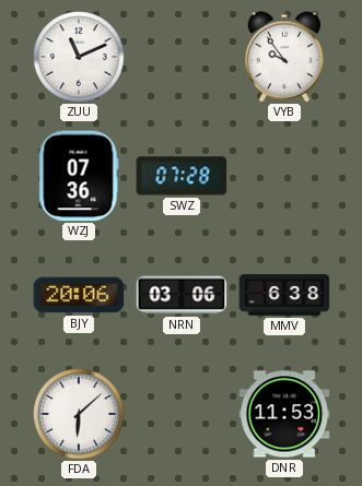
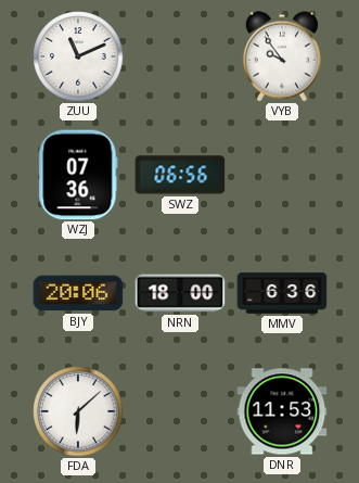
SWZ: 07:28 -> 06:56
NRN: 03:06 -> 18:00
MMV: 6:38 -> 6:36
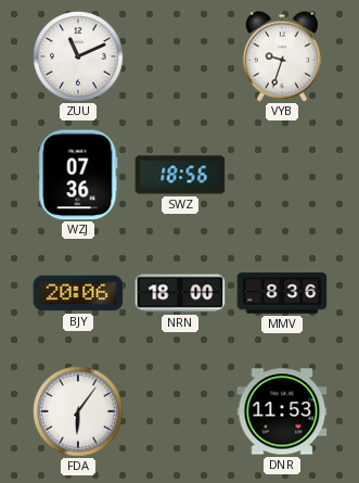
VYB: 9:54 -> 9:33
SWZ: 06:56 -> 18:56
MMV: 6:36 -> 8:36
FDA: 6:08 -> 6:06
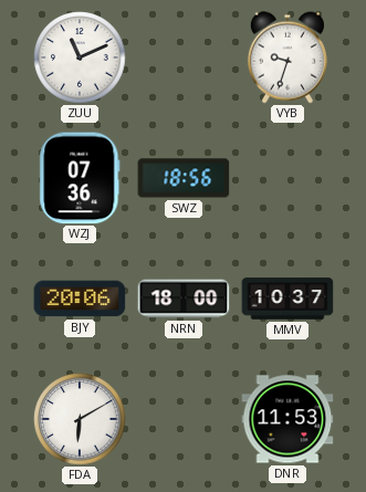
MMV: 8:36 -> 10:37
FDA: 6:06 -> 6:10
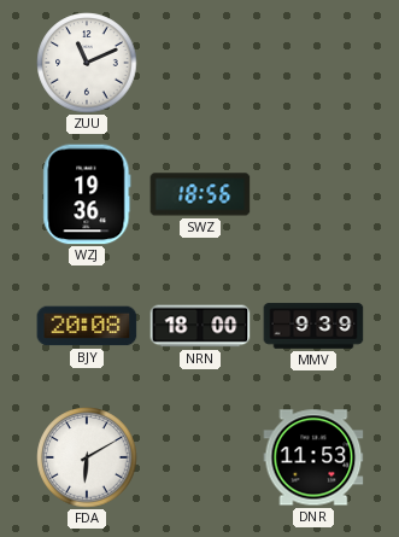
VYB: 9:33 -> none
WZJ: 07:36 -> 19:36
BJY: 20:06 -> 20:08
MMV: 10:37 -> 9:39
